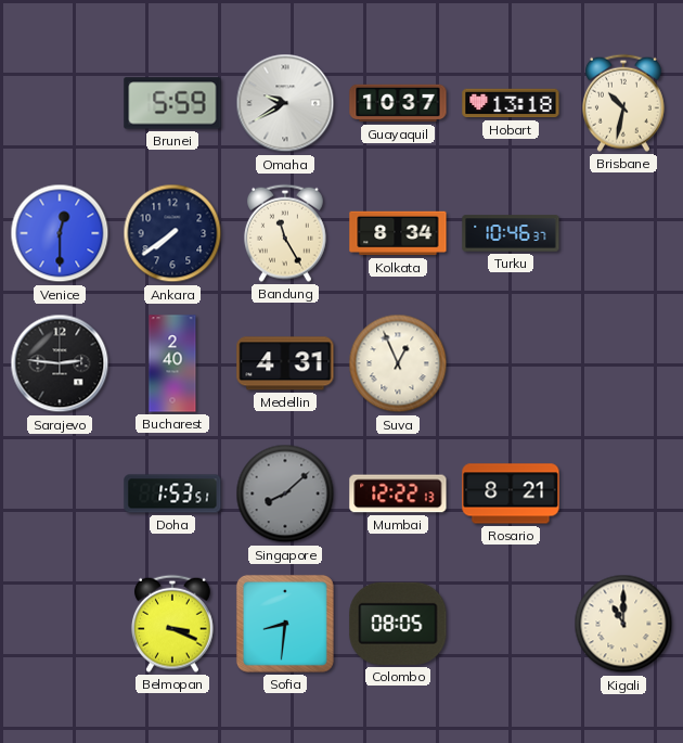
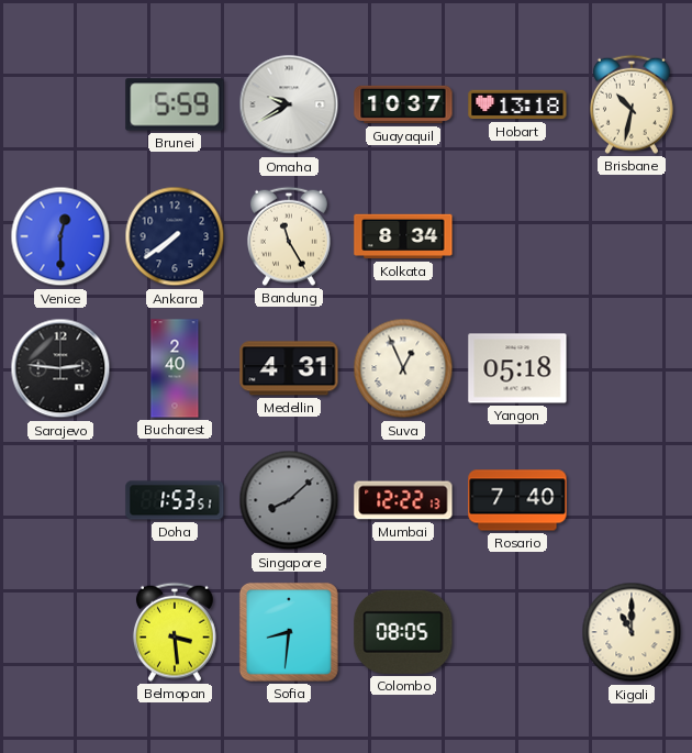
Turku: 10:46 -> none
Yangon: none -> 05:18
Rosario: 8:21 -> 7:40
Belmopan: 3:19 -> 3:29
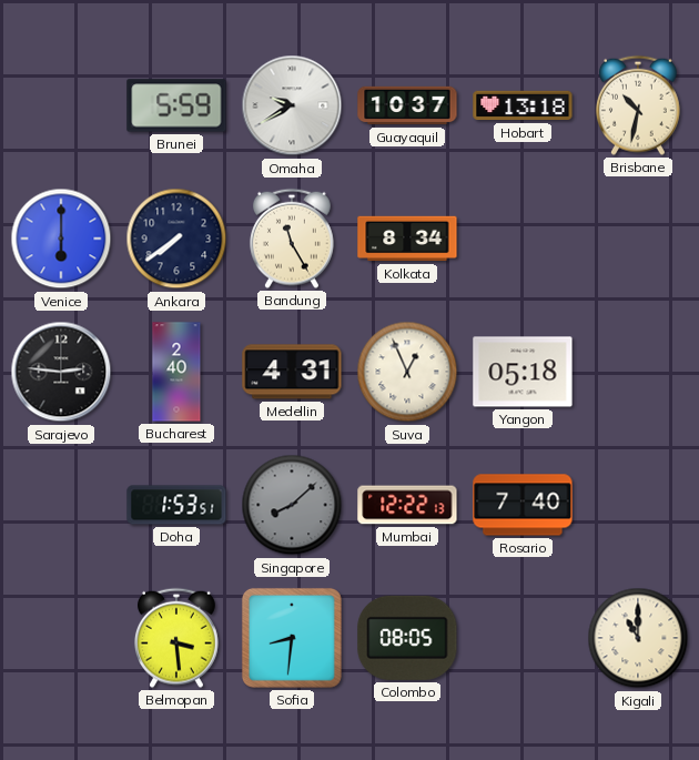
Venice: 12:30 -> 6:00
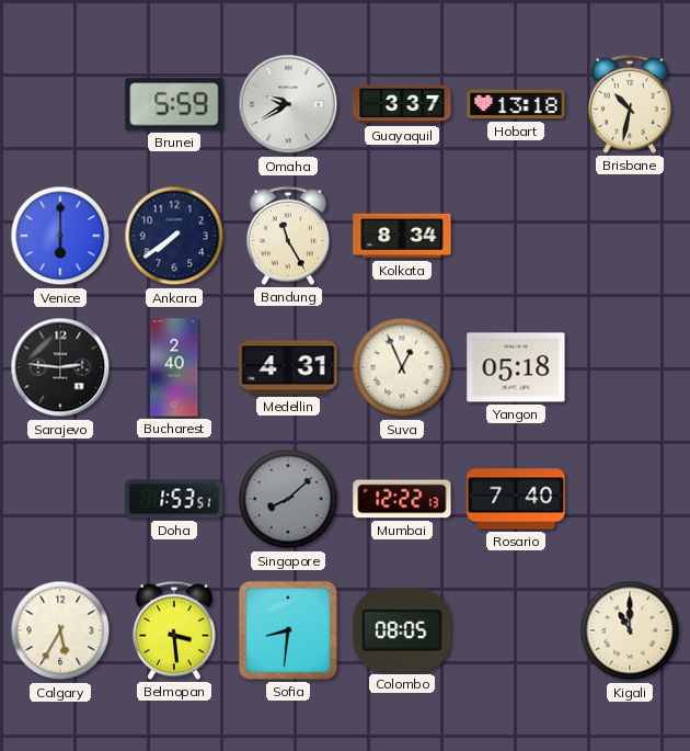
Guayaquil: 10:37 -> 3:37
Calgary: none -> 5:35
